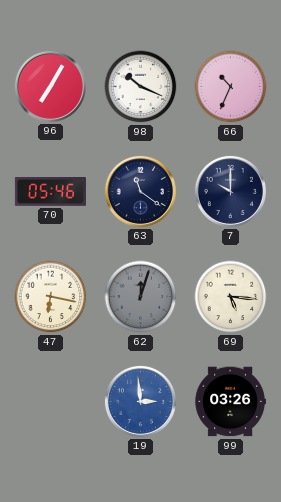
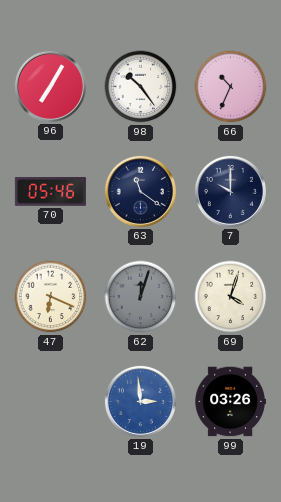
98: 10:19 -> 10:24
47: 6:17 -> 6:19
69: 5:16 -> 4:03
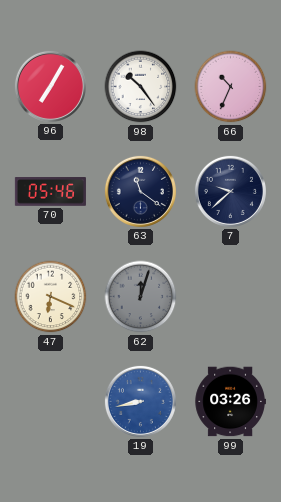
7: 10:00 -> 9:38
69: 4:03 -> none
19: 2:59 -> 8:43
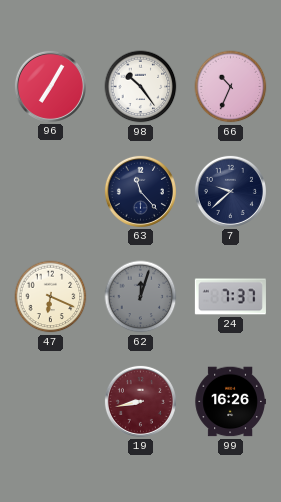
70: 05:46 -> none
63: 11:21 -> 11:23
24: none -> 7:37
19 dial: blue -> burgundy
99: 03:26 -> 16:26
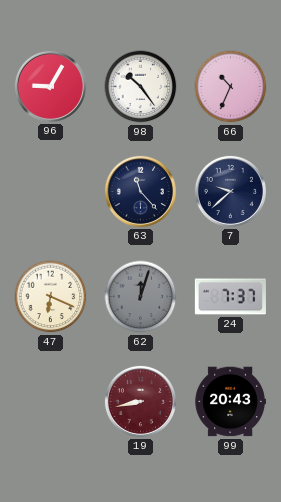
96: 7:05 -> 9:05
99: 16:26 -> 20:43
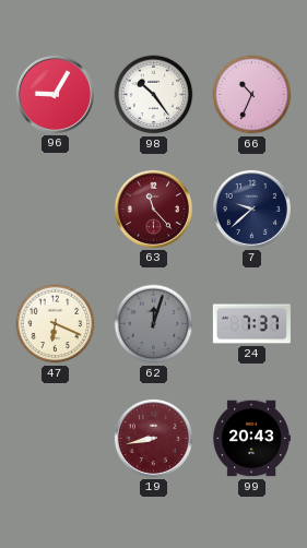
63 dial: navy -> burgundy
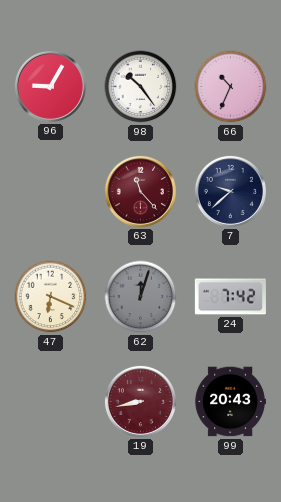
24: 7:37 -> 7:42
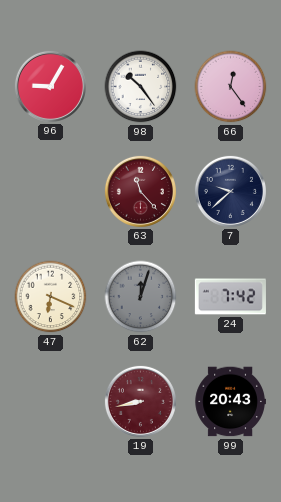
66: 10:34 -> 12:24
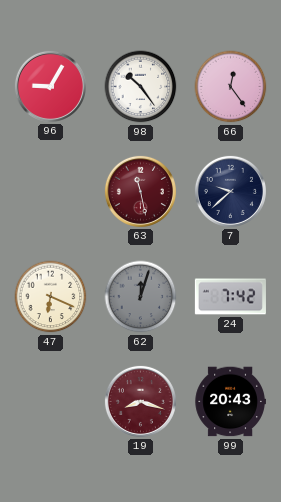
63: 11:23 -> 11:28
19: 8:43 -> 8:18
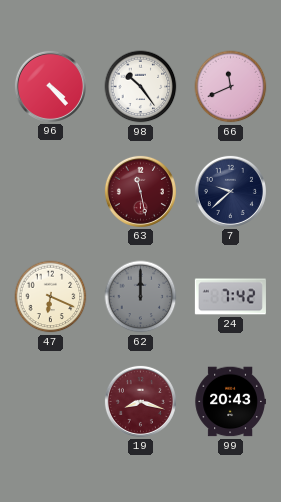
96: 9:05 -> 4:23
66: 12:24 -> 11:41
62: 12:03 -> 12:00
